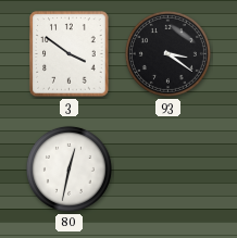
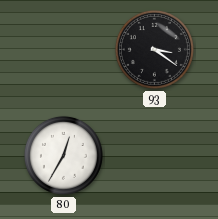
3: 3:51 -> none
80: 12:32 -> 12:35
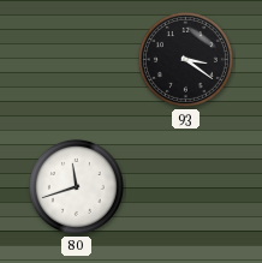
80: 12:35 -> 11:42
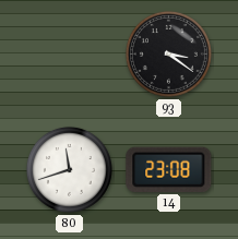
14: none -> 23:08
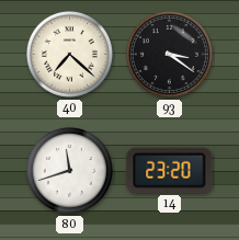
40: none -> 7:22
14: 23:08 -> 23:20
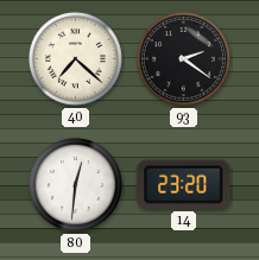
93: 3:21 -> 2:21
80: 11:42 -> 12:31
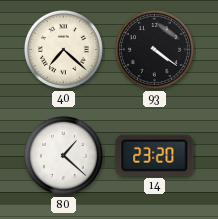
93: 2:21 -> 4:21
80: 12:31 -> 1:22
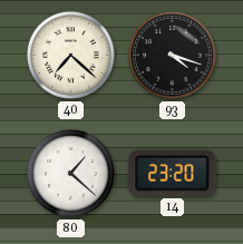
93: 4:21 -> 4:18
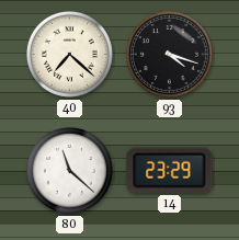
80: 1:22 -> 11:22
14: 23:20 -> 23:29
